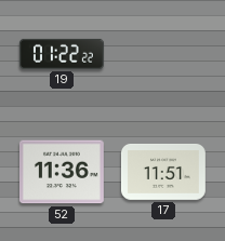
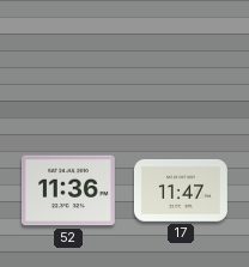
19: 01:22 -> none
17: 11:51 -> 11:47
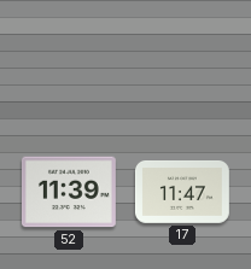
52: 11:36 -> 11:39
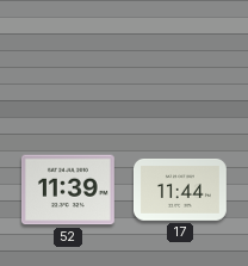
17: 11:47 -> 11:44
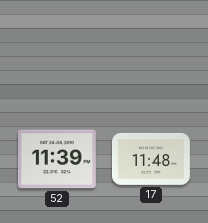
17: 11:44 -> 11:48
